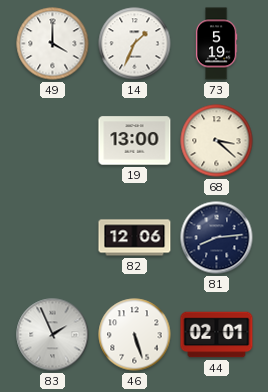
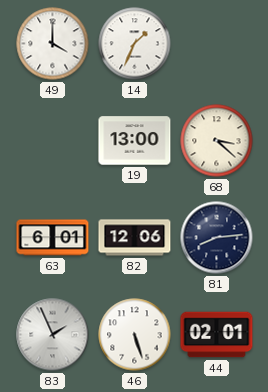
73: 5:19 -> none
63: none -> 6:01
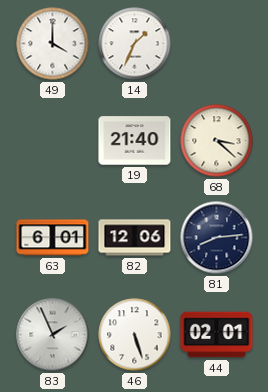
19: 13:00 -> 21:40
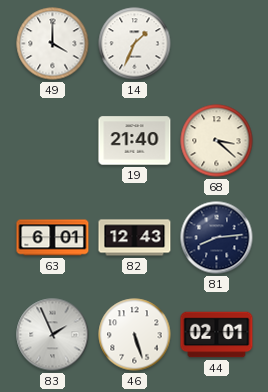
82: 12:06 -> 12:43
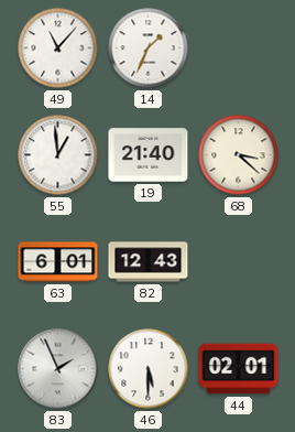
49: 4:00 -> 11:07
55: none -> 12:59
81: 8:14 -> none
46: 5:27 -> 5:30
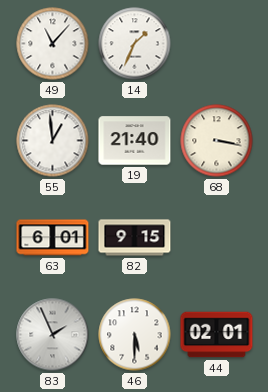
68: 3:22 -> 3:17
82: 12:43 -> 9:15
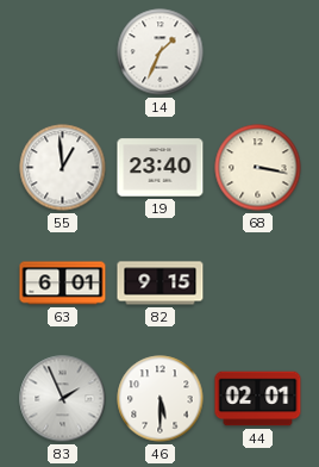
49: 11:07 -> none
19: 21:40 -> 23:40
